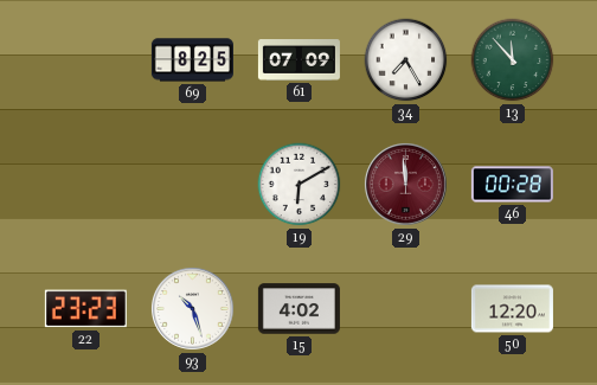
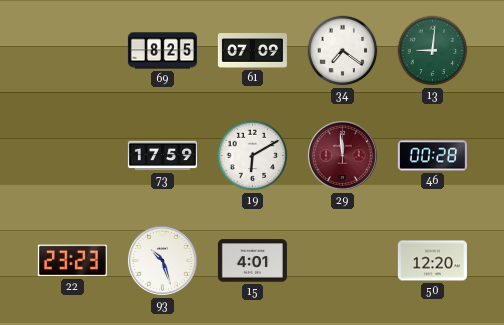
34: 7:25 -> 7:21
13: 11:53 -> 9:01
73: none -> 17:59
15: 4:02 -> 4:01
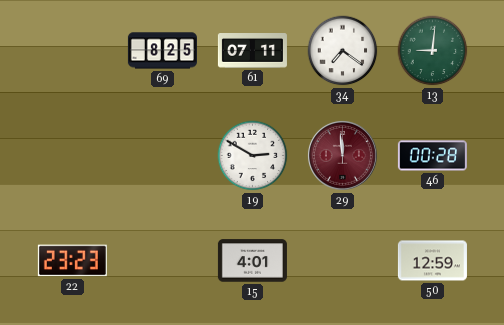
61: 07:09 -> 07:11
73: 17:59 -> none
19: 6:10 -> 2:50
93: 10:27 -> none
50: 12:20 -> 12:59
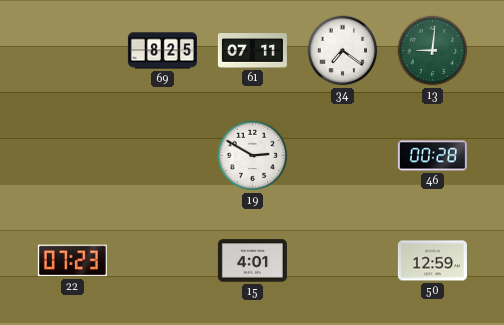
29: 11:59 -> none
22: 23:23 -> 07:23
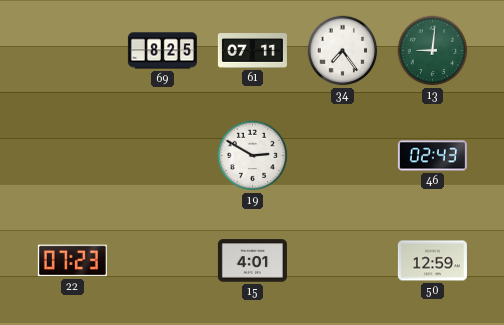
34: 7:21 -> 7:24
46: 00:28 -> 02:43
